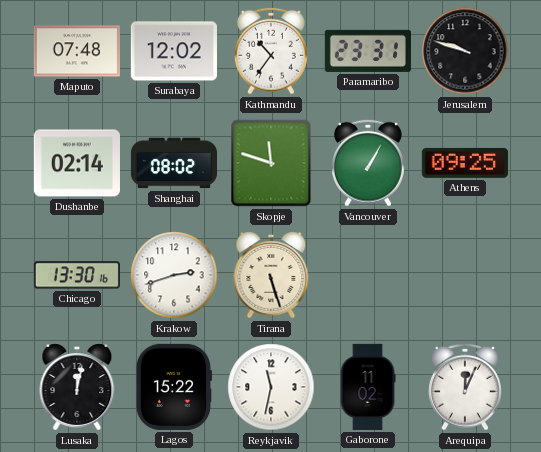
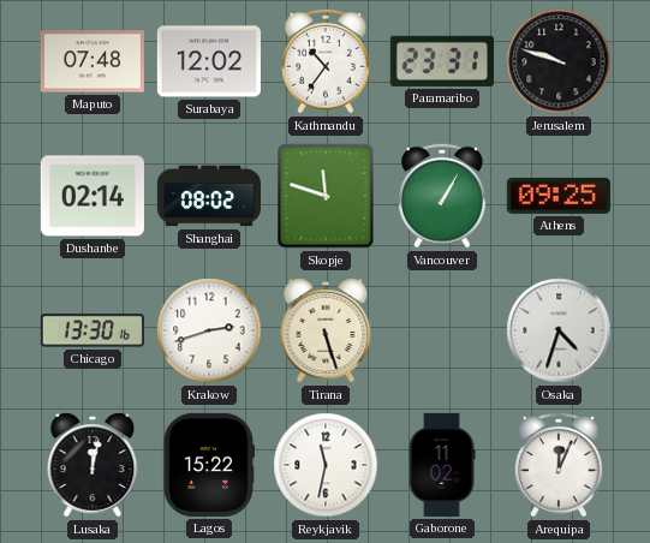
Osaka: none -> 4:33
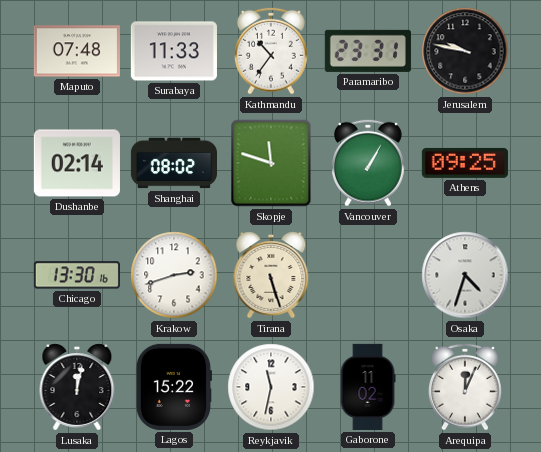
Surabaya: 12:02 -> 11:33
Jerusalem: 9:48 -> 9:47
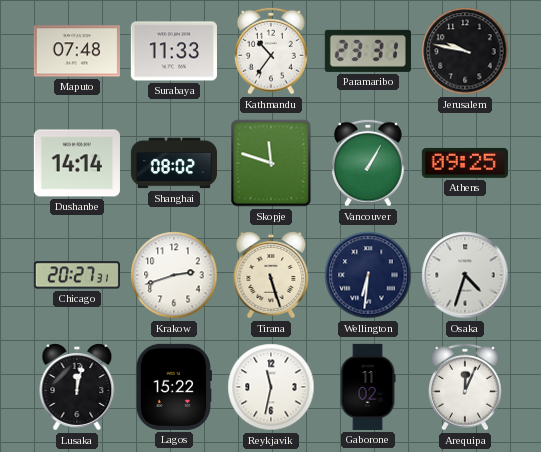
Dushanbe: 02:14 -> 14:14
Chicago: 13:30 -> 20:27
Wellington: none -> 6:31
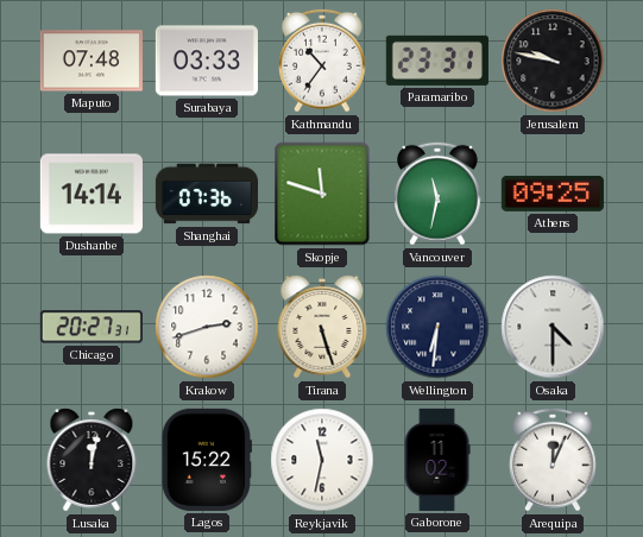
Surabaya: 11:33 -> 03:33
Shanghai: 08:02 -> 07:36
Vancouver: 1:05 -> 11:32
Osaka: 4:33 -> 4:30
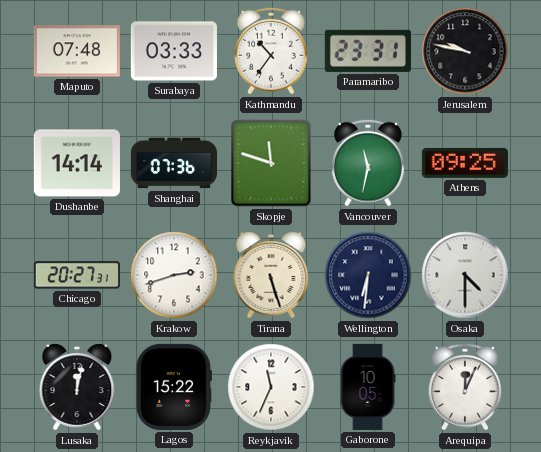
Reykjavik: 11:32 -> 11:34
Gaborone: 11:02 -> 10:05
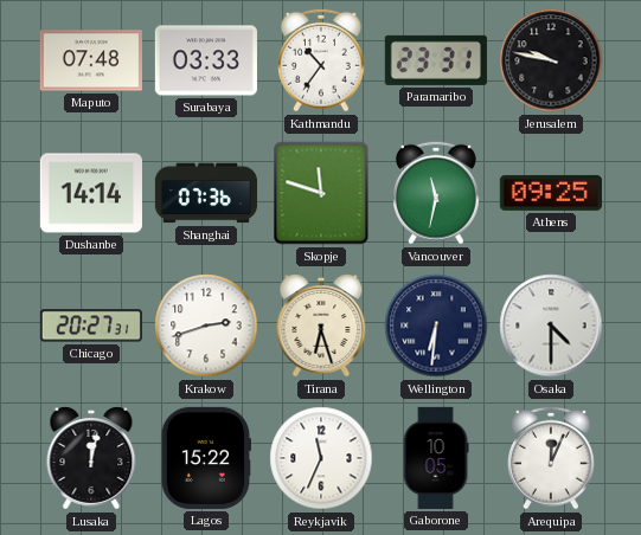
Tirana: 5:27 -> 6:27
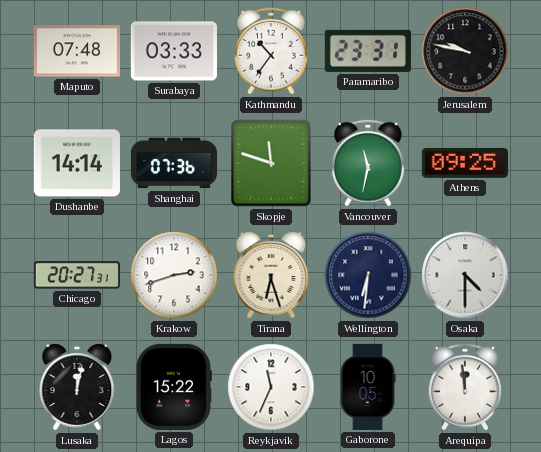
Arequipa: 12:04 -> 11:59
